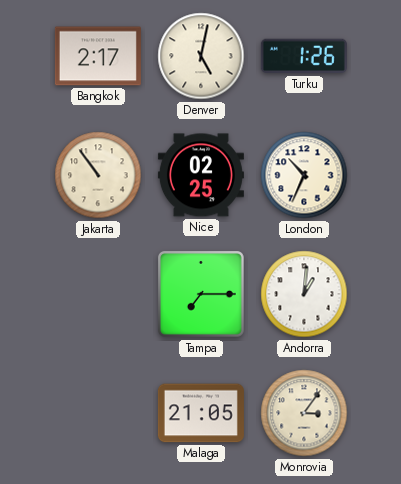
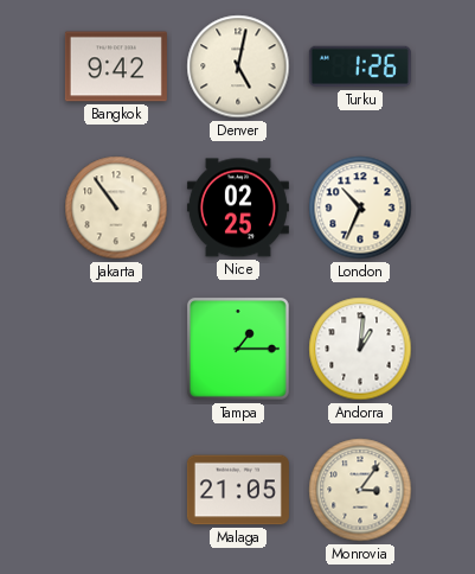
Bangkok: 2:17 -> 9:42
Tampa: 7:15 -> 1:15
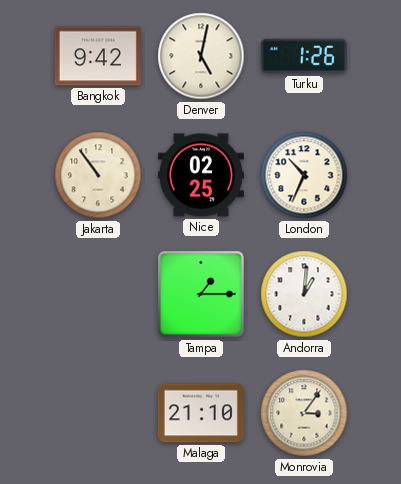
Malaga: 21:05 -> 21:10
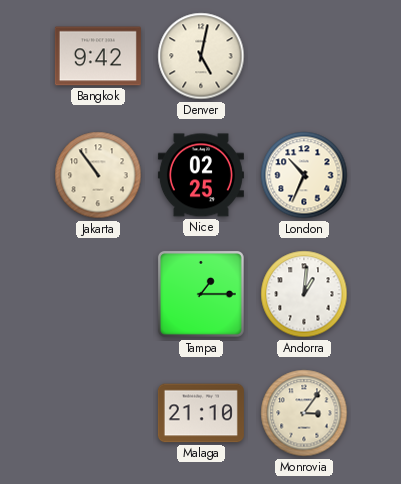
Turku: 1:26 -> none
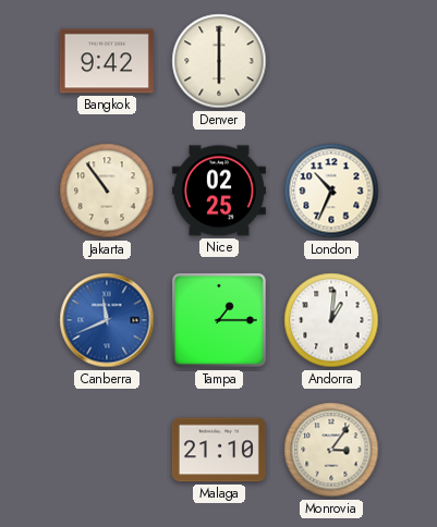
Denver: 5:02 -> 6:00
Canberra: none -> 11:41
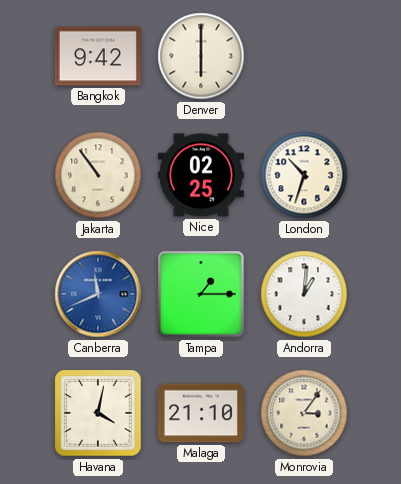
London: 10:34 -> 10:33
Havana: none -> 4:02
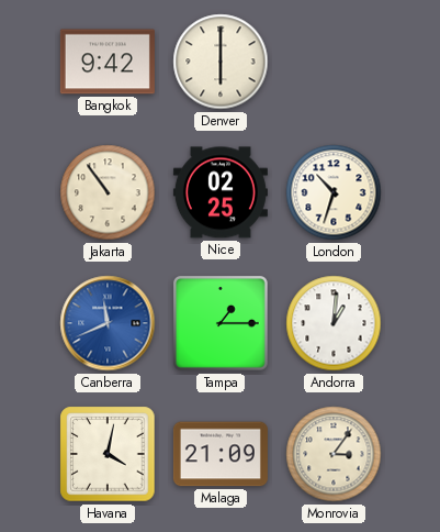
Malaga: 21:10 -> 21:09
